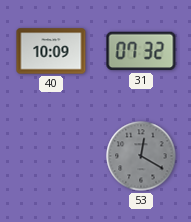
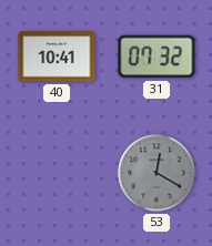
40: 10:09 -> 10:41
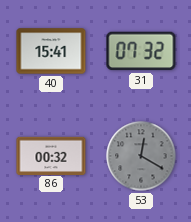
40: 10:41 -> 15:41
86: none -> 00:32
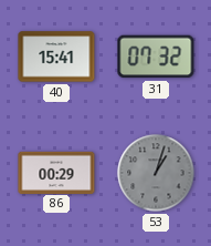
86: 00:32 -> 00:29
53: 12:20 -> 1:03
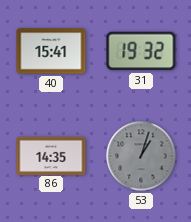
31: 07:32 -> 19:32
86: 00:29 -> 14:35
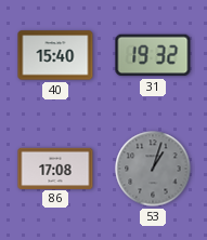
40: 15:41 -> 15:40
86: 14:35 -> 17:08
